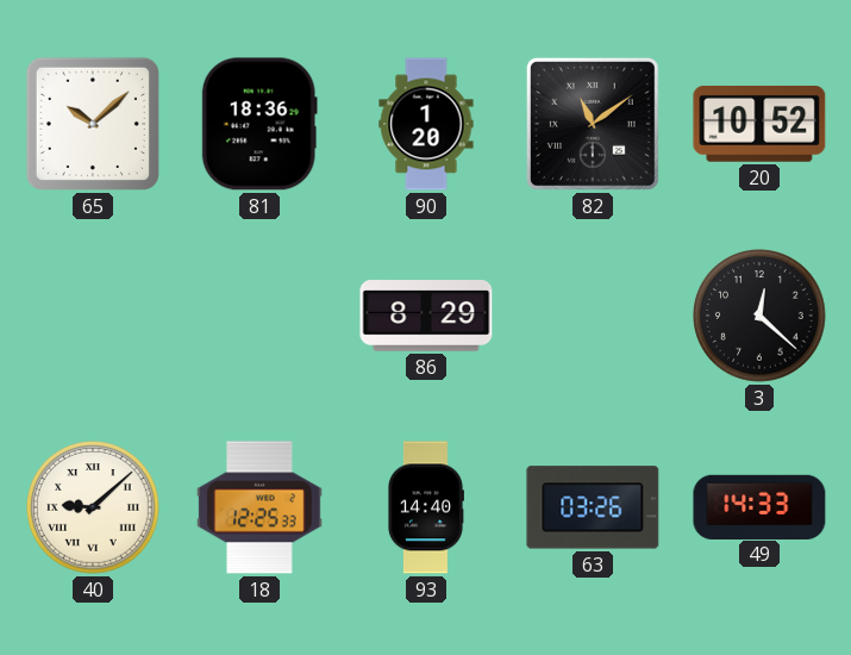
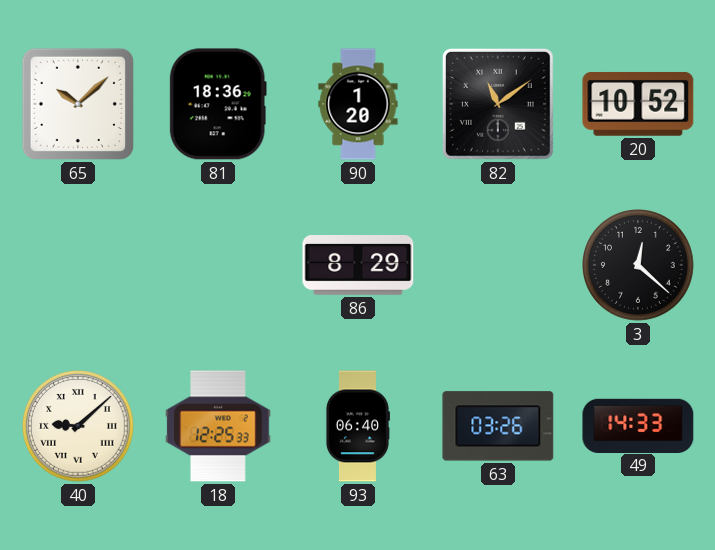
93: 14:40 -> 06:40
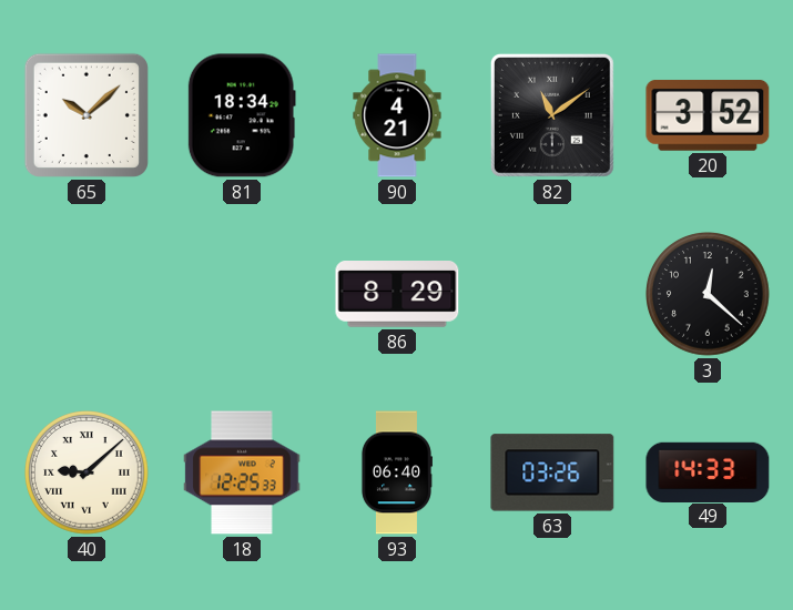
81: 18:36 -> 18:34
90: 1:20 -> 4:21
20: 10:52 -> 3:52
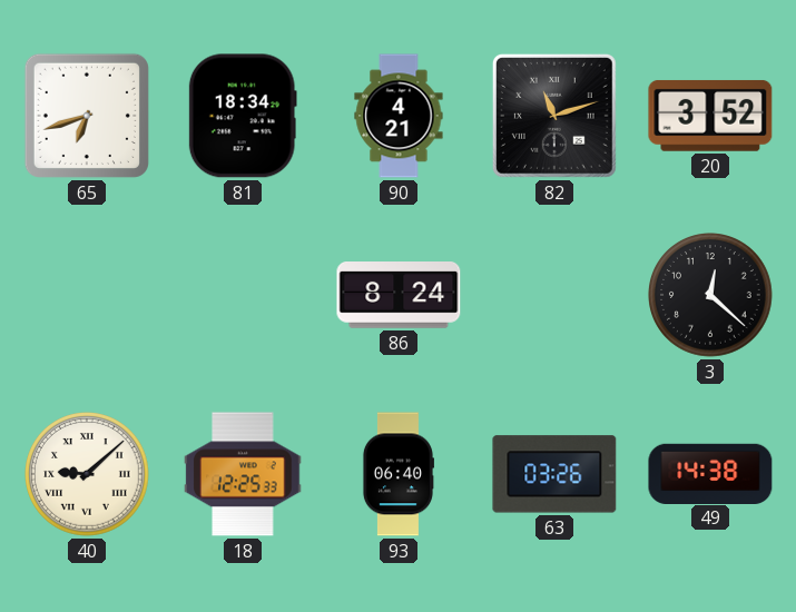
65: 10:08 -> 6:42
82: 11:09 -> 11:12
86: 8:29 -> 8:24
49: 14:33 -> 14:38
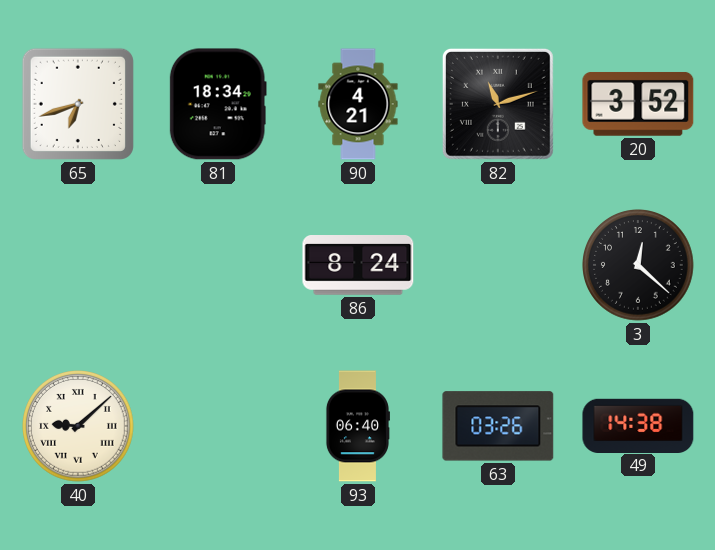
18: 12:25 -> none
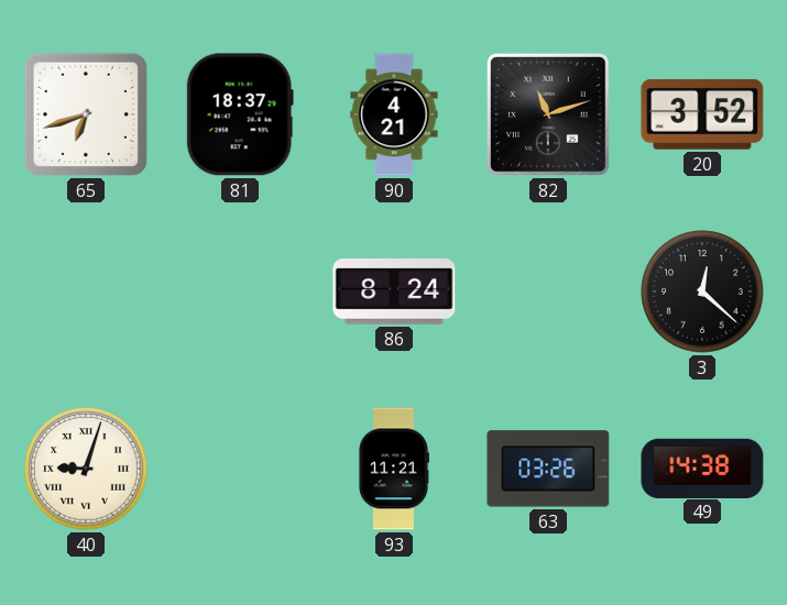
81: 18:34 -> 18:37
40: 9:08 -> 9:03
93: 06:40 -> 11:21
